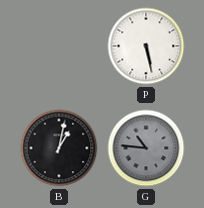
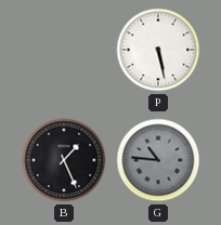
B: 1:02 -> 1:26
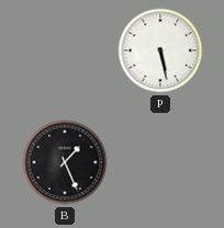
G: 10:46 -> none
